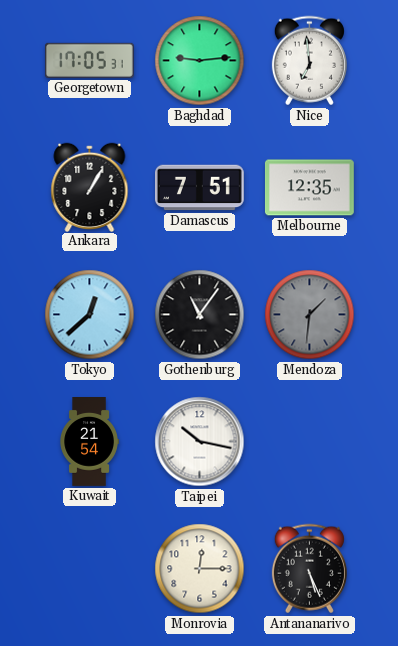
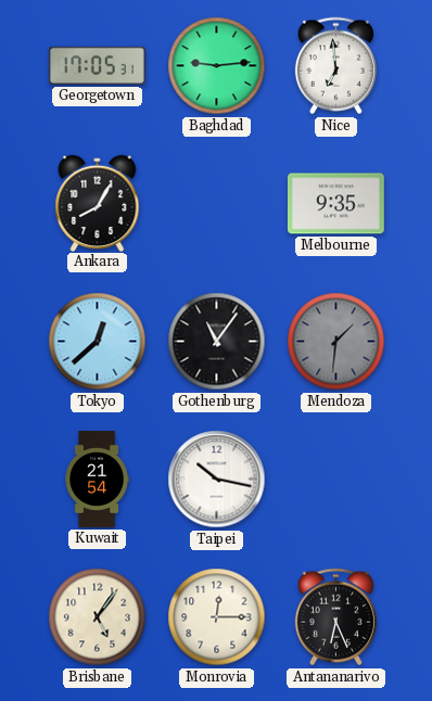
Ankara: 1:05 -> 8:05
Damascus: 7:51 -> none
Melbourne: 12:35 -> 9:35
Brisbane: none -> 5:06
Antananarivo: 5:26 -> 6:26
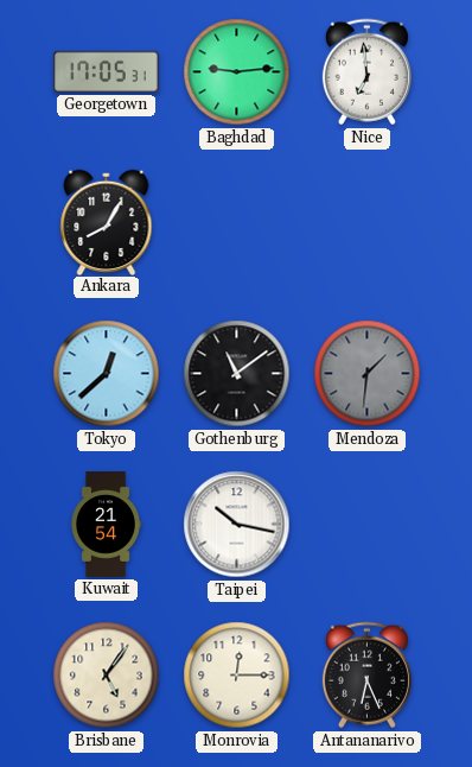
Melbourne: 9:35 -> none
Gothenburg: 11:06 -> 11:09
